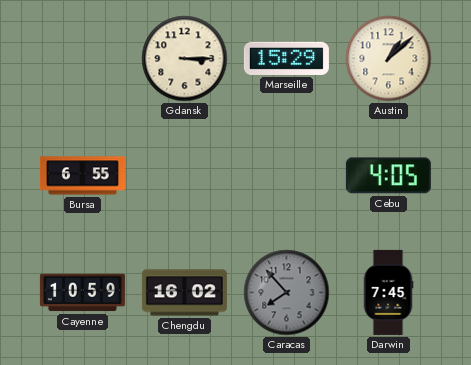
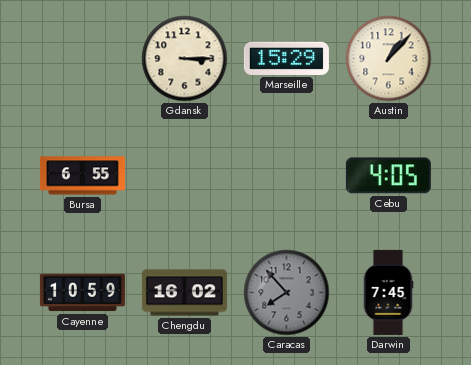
Austin: 1:08 -> 1:07
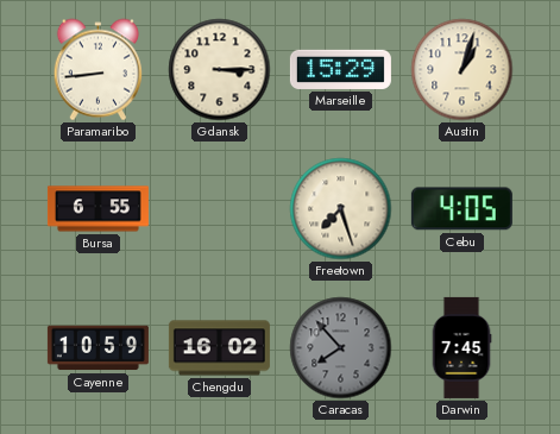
Paramaribo: none -> 8:44
Austin: 1:07 -> 1:03
Freetown: none -> 7:27
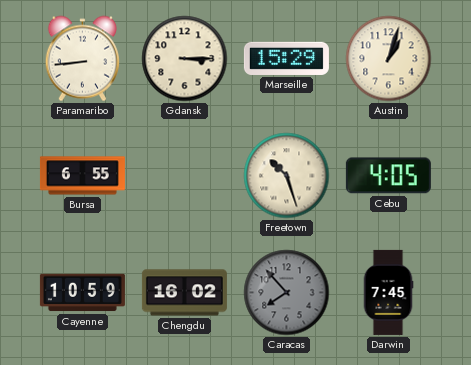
Freetown: 7:27 -> 10:27
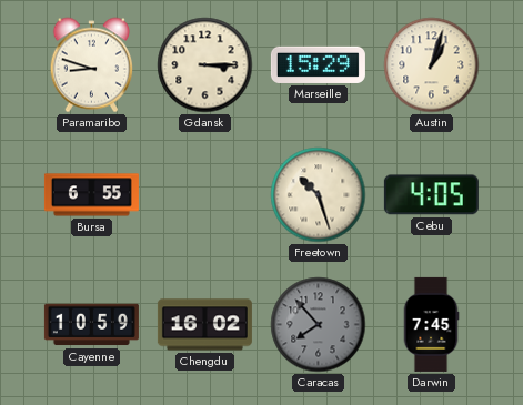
Paramaribo: 8:44 -> 8:48
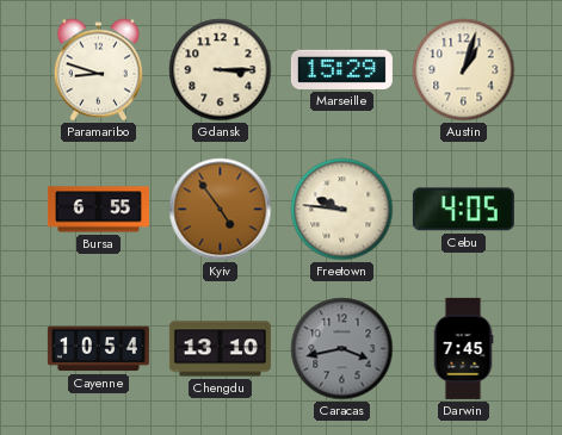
Kyiv: none -> 4:54
Freetown: 10:27 -> 9:46
Cayenne: 10:59 -> 10:54
Chengdu: 16:02 -> 13:10
Caracas: 7:53 -> 3:43
